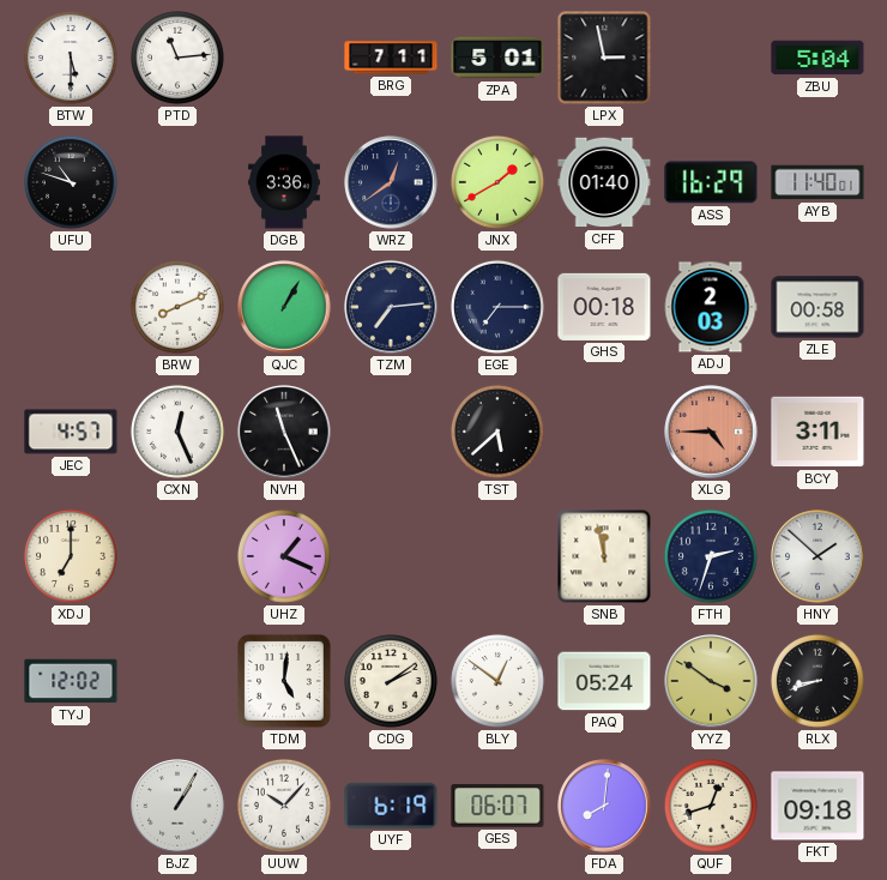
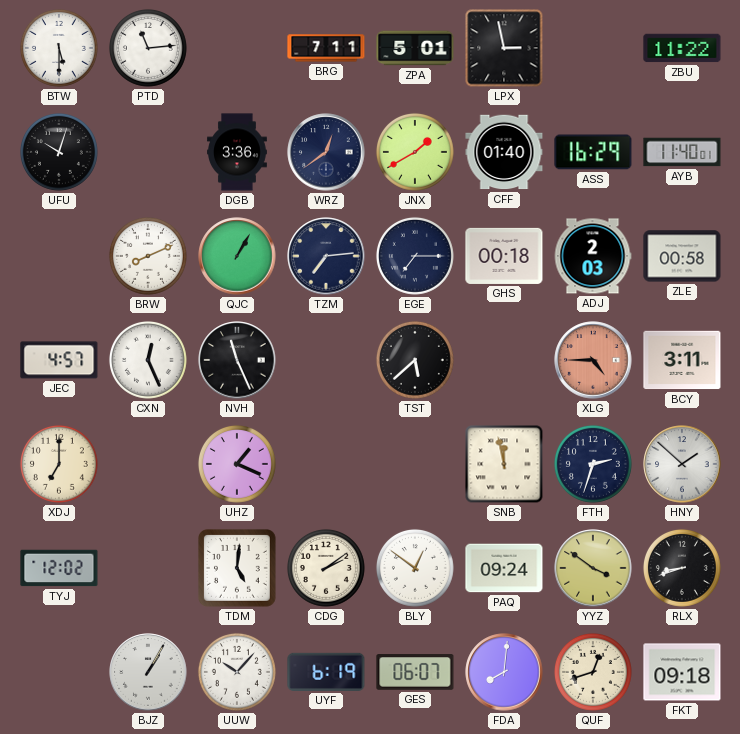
ZBU: 5:04 -> 11:22
UFU: 10:48 -> 10:03
PAQ: 05:24 -> 09:24
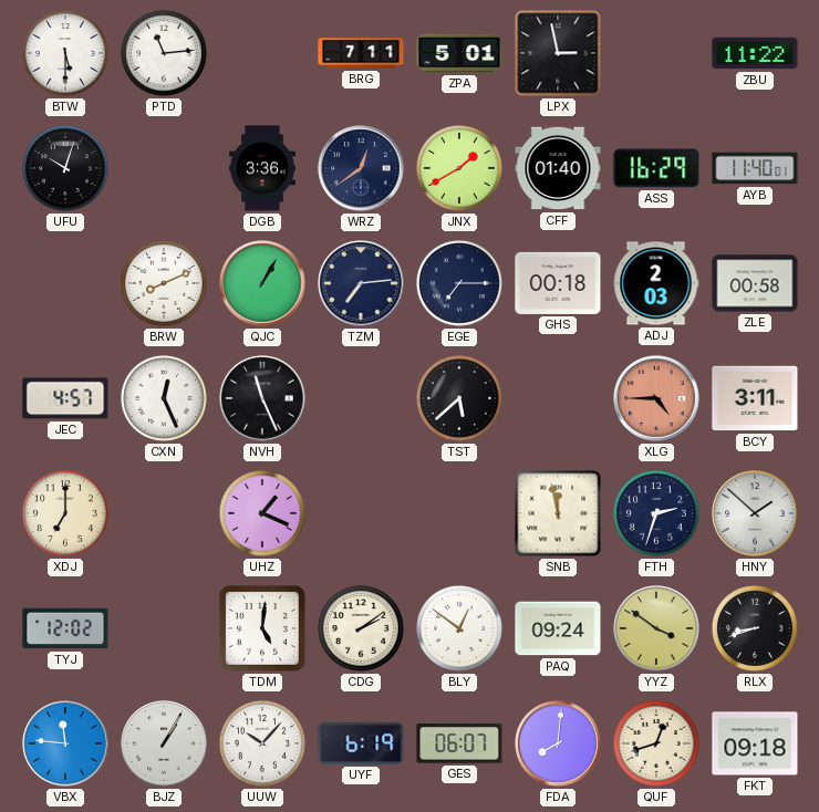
VBX: none -> 11:46
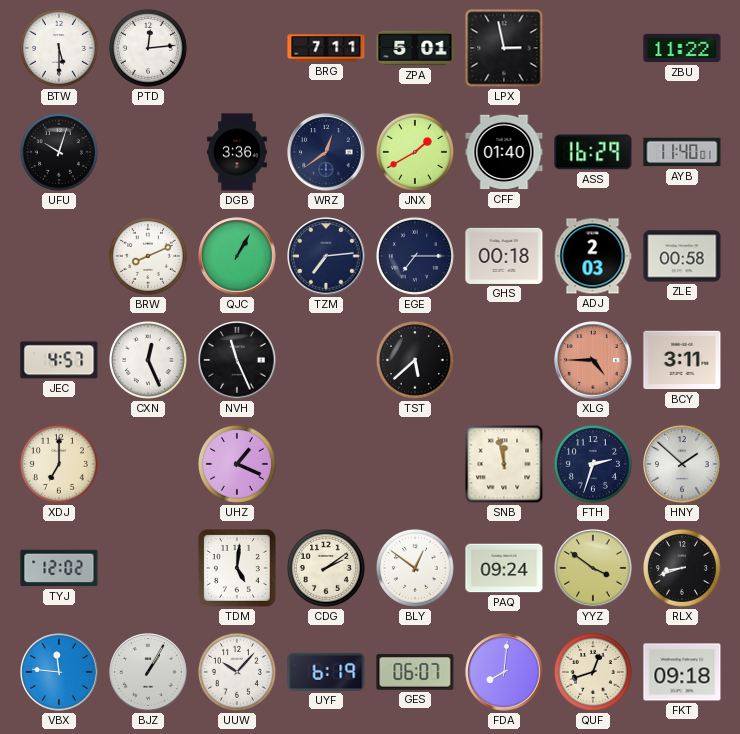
PTD: 11:14 -> 12:14
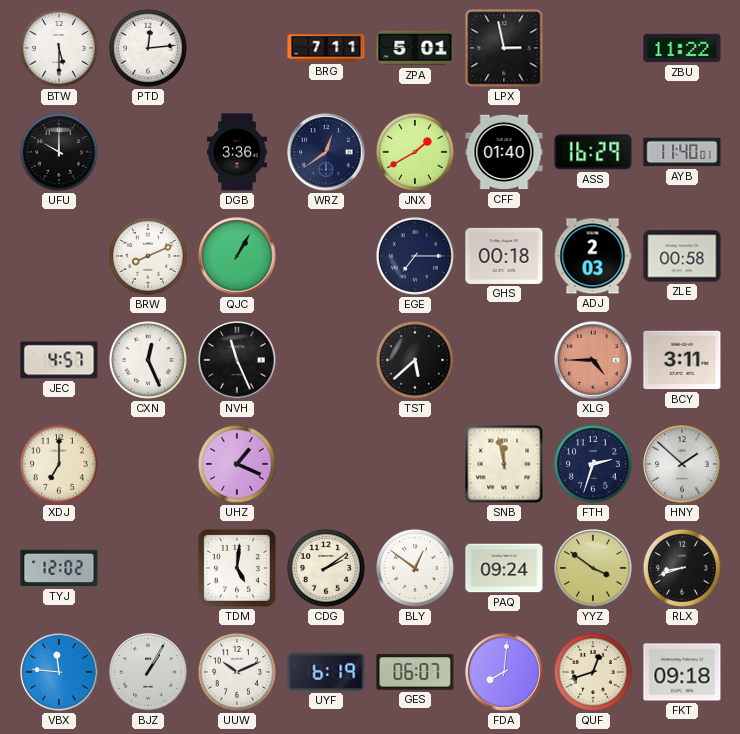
UFU: 10:03 -> 10:00
TZM: 7:14 -> none
UUW: 10:07 -> 10:11
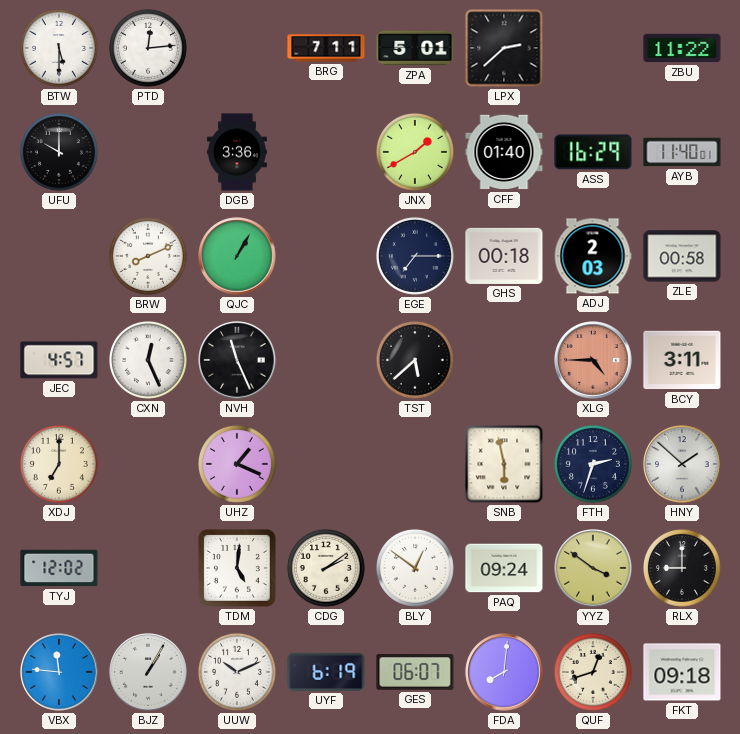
LPX: 2:58 -> 2:38
WRZ: 12:39 -> none
SNB: 11:58 -> 5:58
RLX: 8:42 -> 9:00
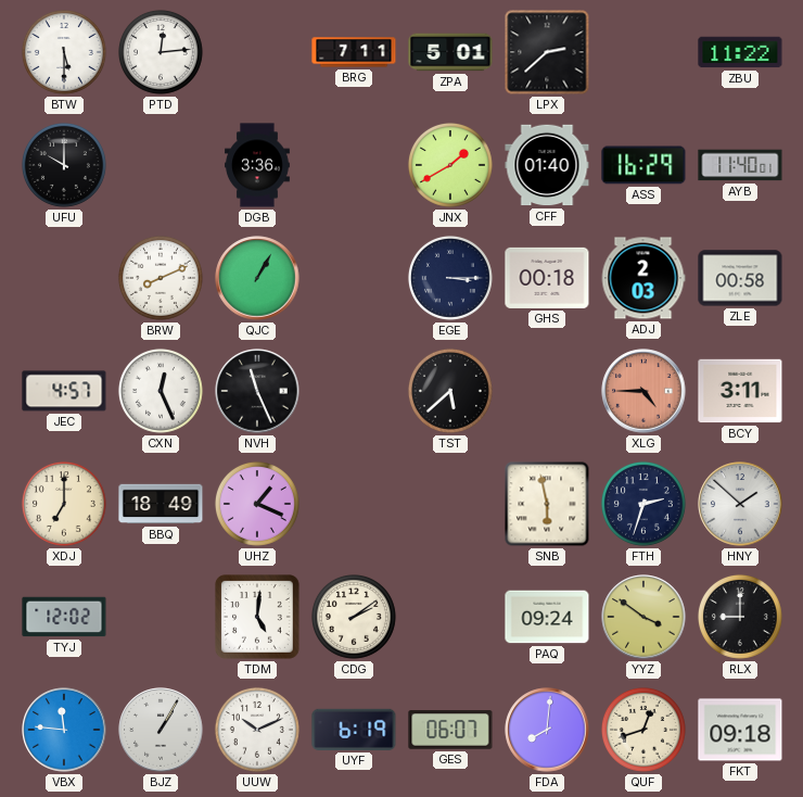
EGE: 7:15 -> 3:15
BBQ: none -> 18:49
BLY: 12:51 -> none
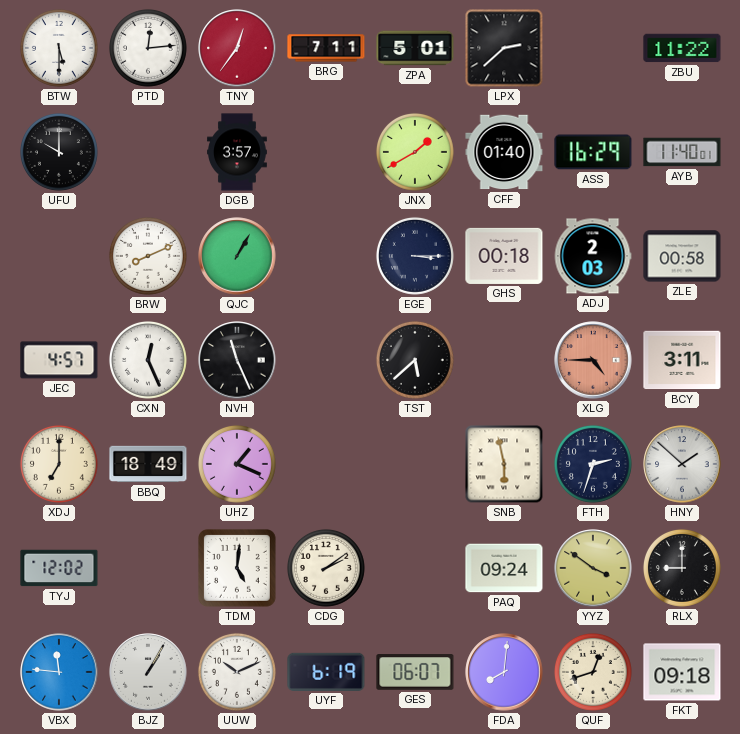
TNY: none -> 12:36
DGB: 3:36 -> 3:57
